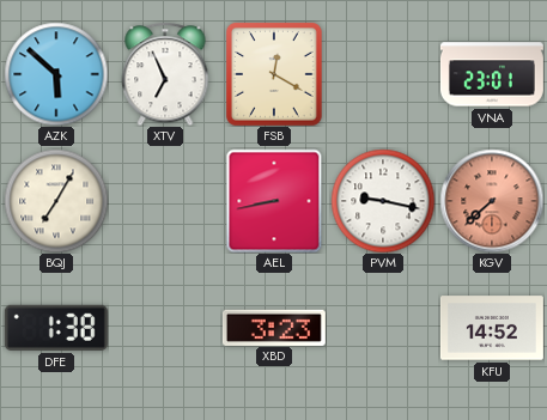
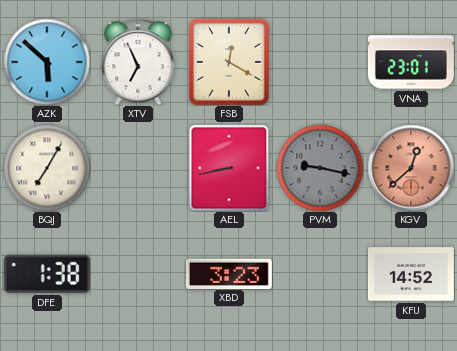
PVM dial: white -> grey
KGV: 7:38 -> 12:38
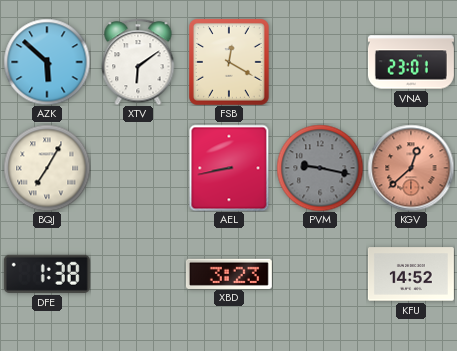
XTV: 6:56 -> 6:09
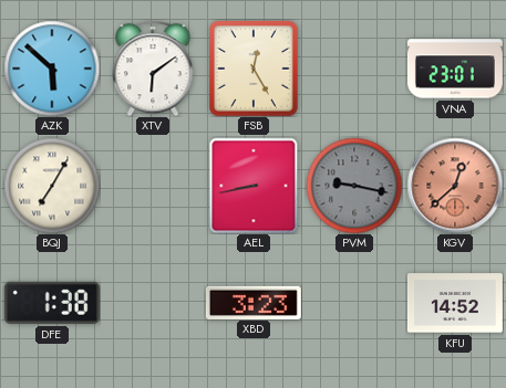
FSB: 12:20 -> 12:25
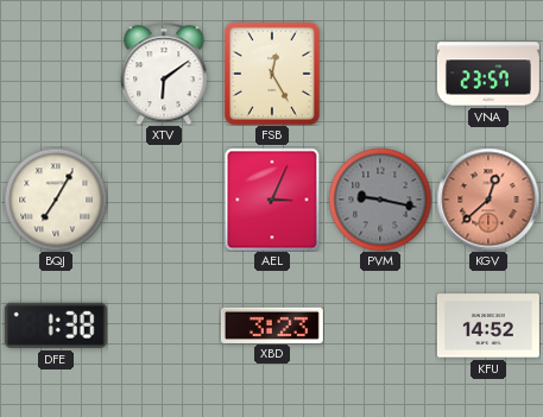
AZK: 5:52 -> none
VNA: 23:01 -> 23:57
AEL: 8:43 -> 3:04
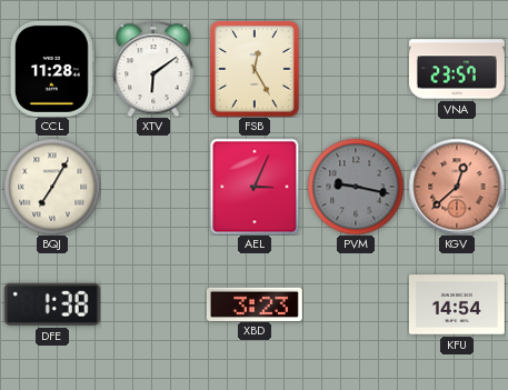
CCL: none -> 11:28
KFU: 14:52 -> 14:54
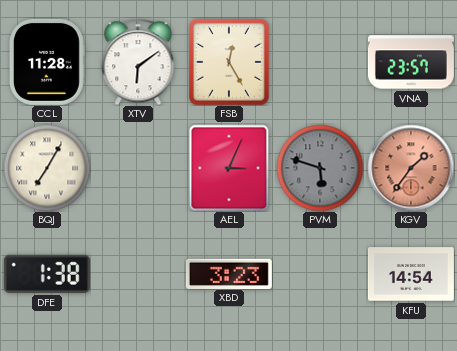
PVM: 9:17 -> 5:48
KGV: 12:38 -> 1:36
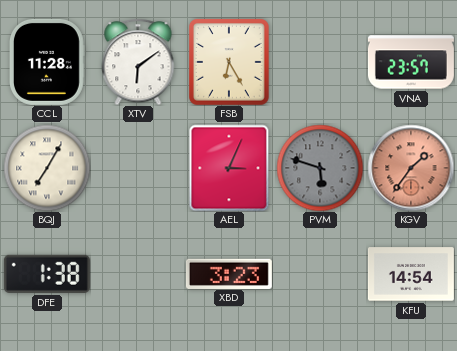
FSB: 12:25 -> 6:25
